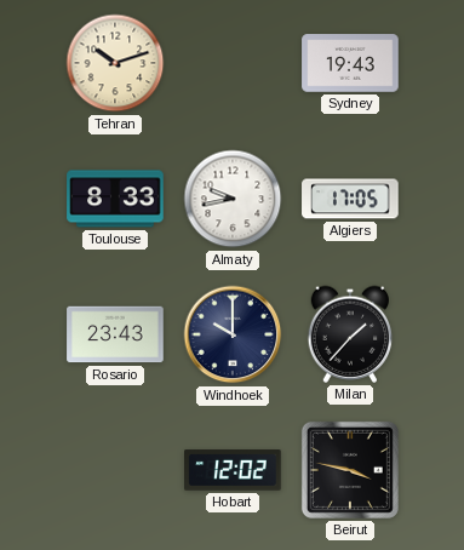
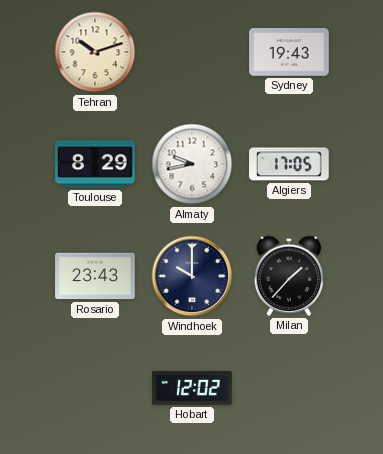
Toulouse: 8:33 -> 8:29
Beirut: 3:47 -> none
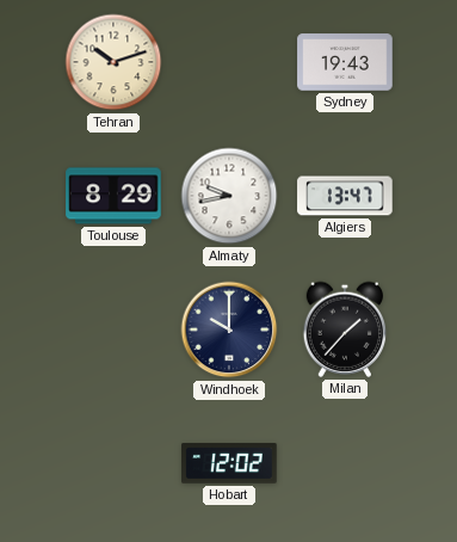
Algiers: 17:05 -> 13:47
Rosario: 23:43 -> none
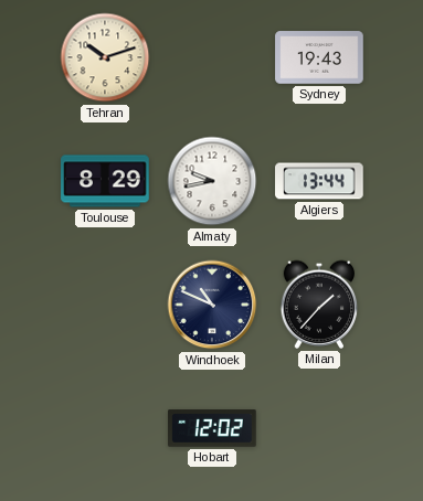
Algiers: 13:47 -> 13:44
Windhoek: 10:00 -> 10:49
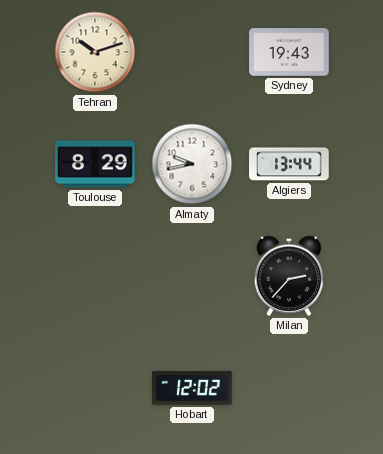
Windhoek: 10:49 -> none
Milan: 1:37 -> 2:37
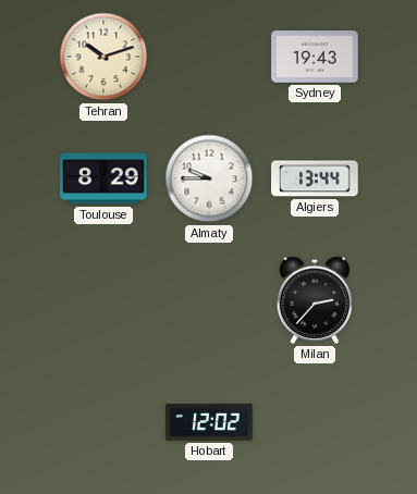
Almaty: 9:43 -> 9:45
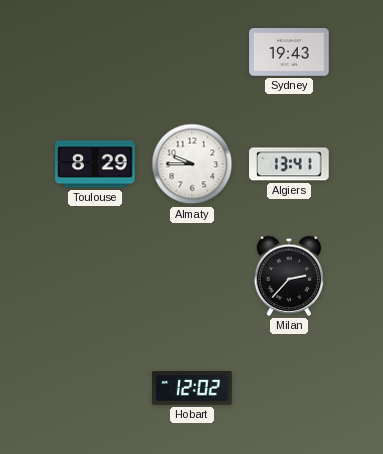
Tehran: 10:12 -> none
Algiers: 13:44 -> 13:41
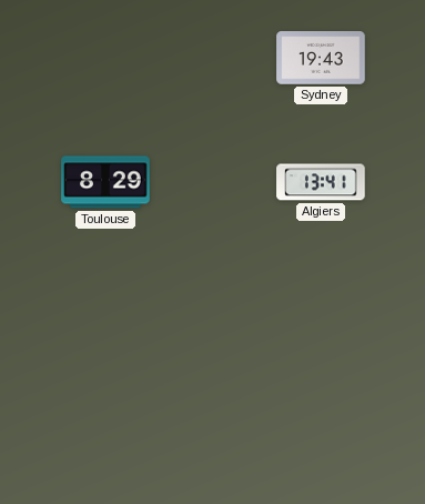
Almaty: 9:45 -> none
Milan: 2:37 -> none
Hobart: 12:02 -> none
